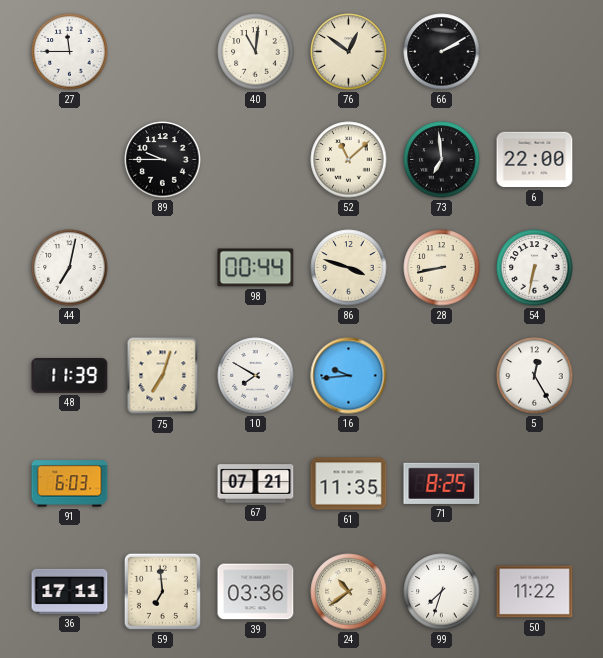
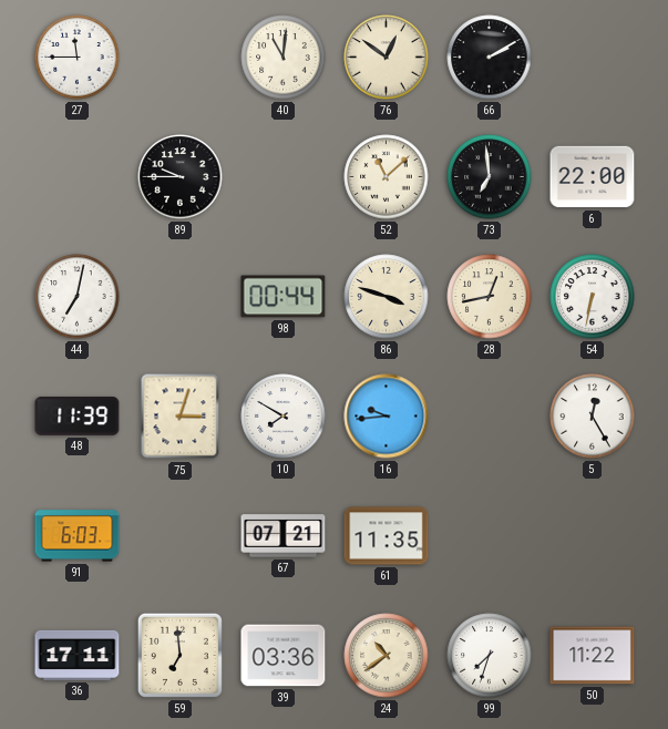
28: 8:43 -> 12:43
75: 7:03 -> 3:03
71: 8:25 -> none
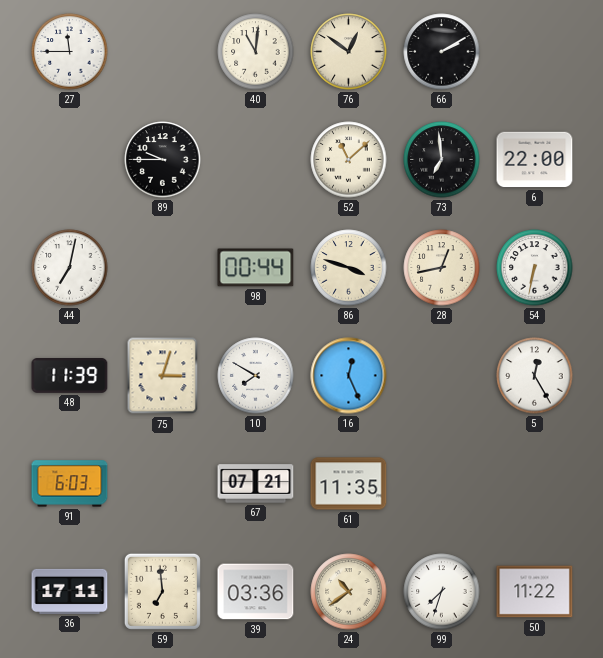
16: 9:44 -> 12:26
